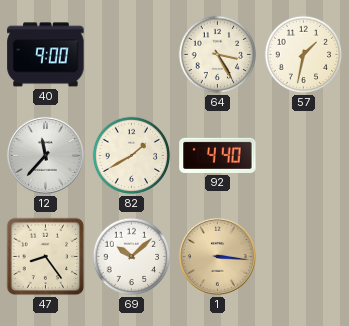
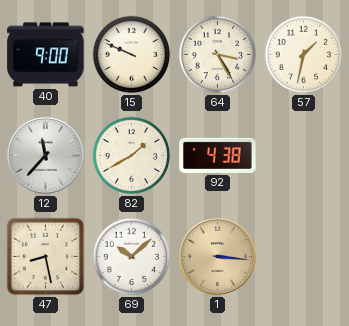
15: none -> 9:49
92: 4:40 -> 4:38
47: 8:24 -> 8:28
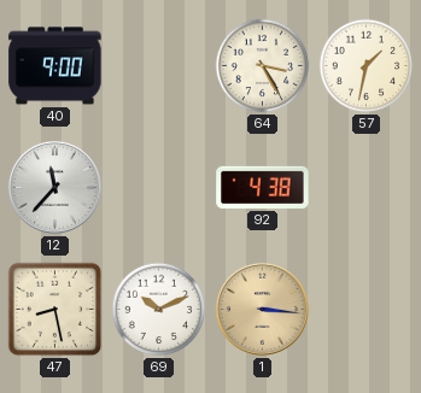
15: 9:49 -> none
82: 1:40 -> none
69: 10:08 -> 10:11
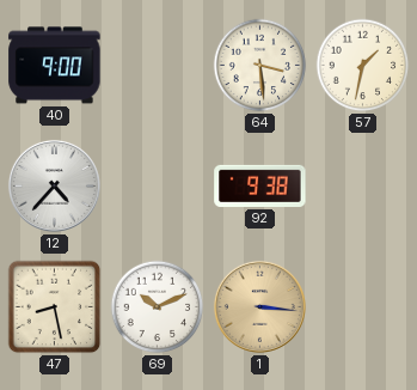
64: 3:25 -> 3:29
12: 11:37 -> 4:37
92: 4:38 -> 9:38
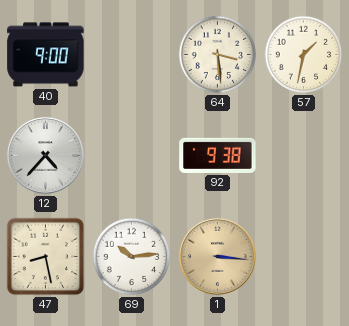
69: 10:11 -> 10:14
